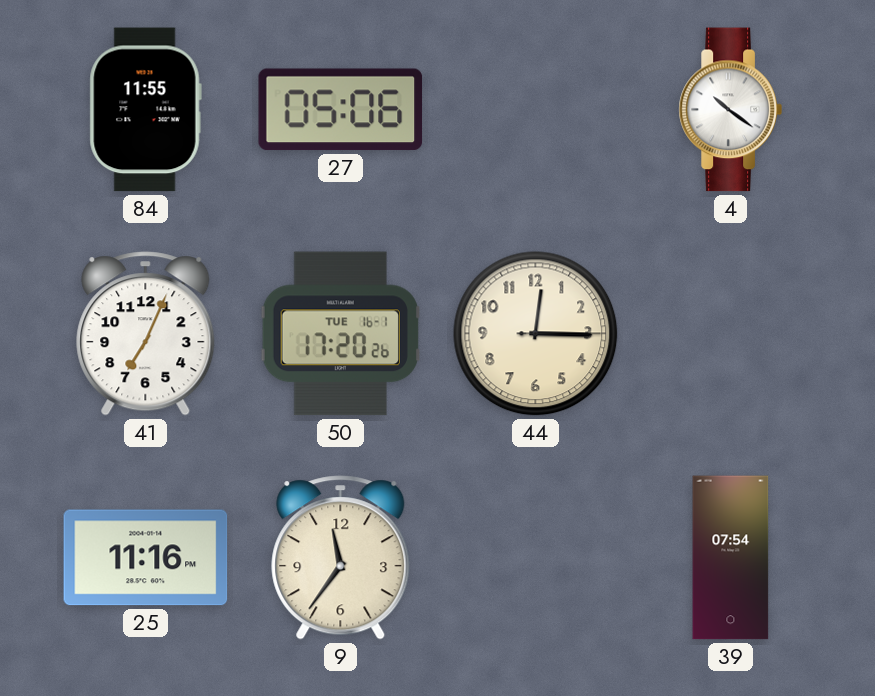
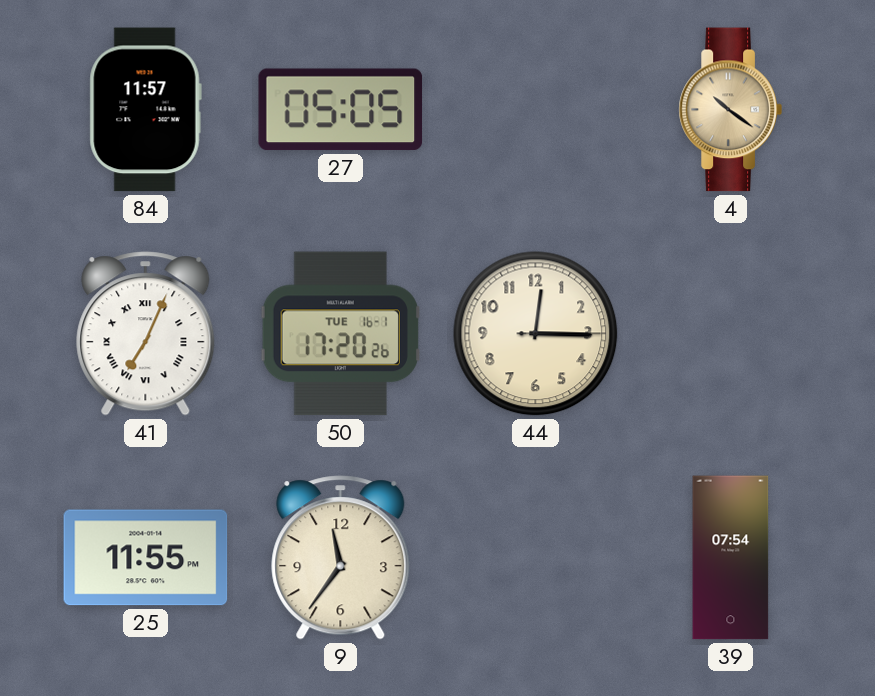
84: 11:55 -> 11:57
27: 05:06 -> 05:05
4 dial: white -> champagne
41 numerals: Arabic -> Roman
25: 11:16 -> 11:55
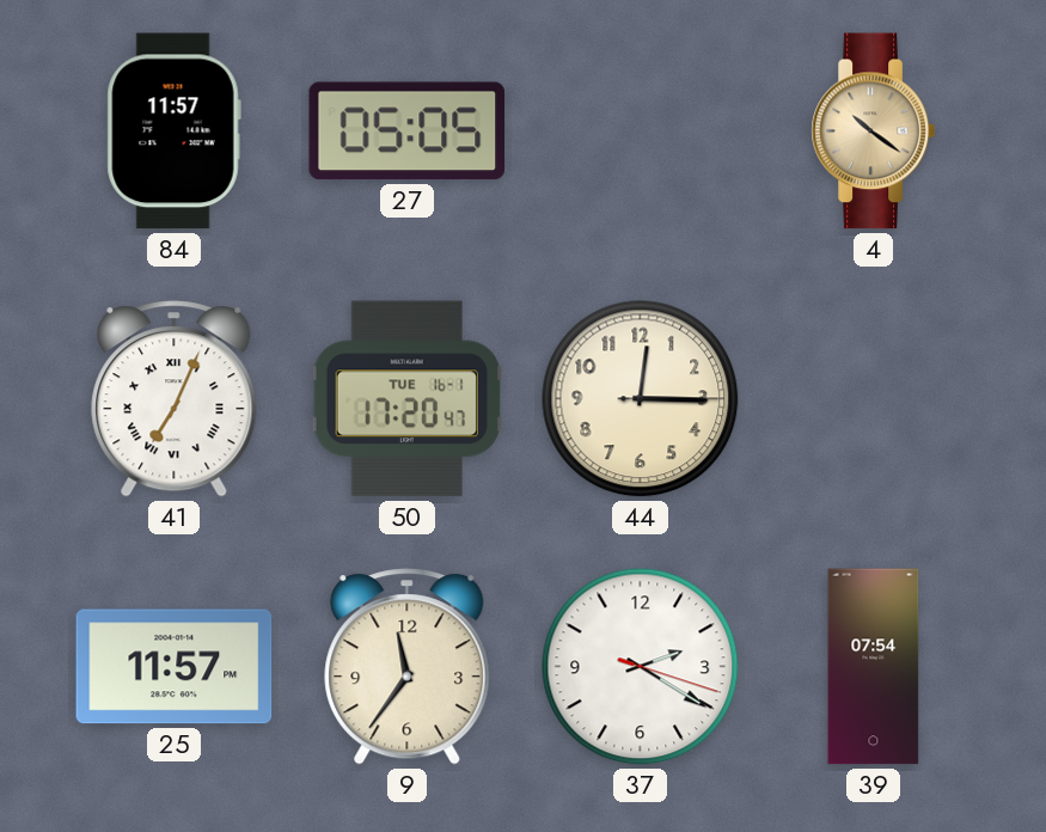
50: 17:20:26 -> 17:20:47
25: 11:55 -> 11:57
37: none -> 2:20
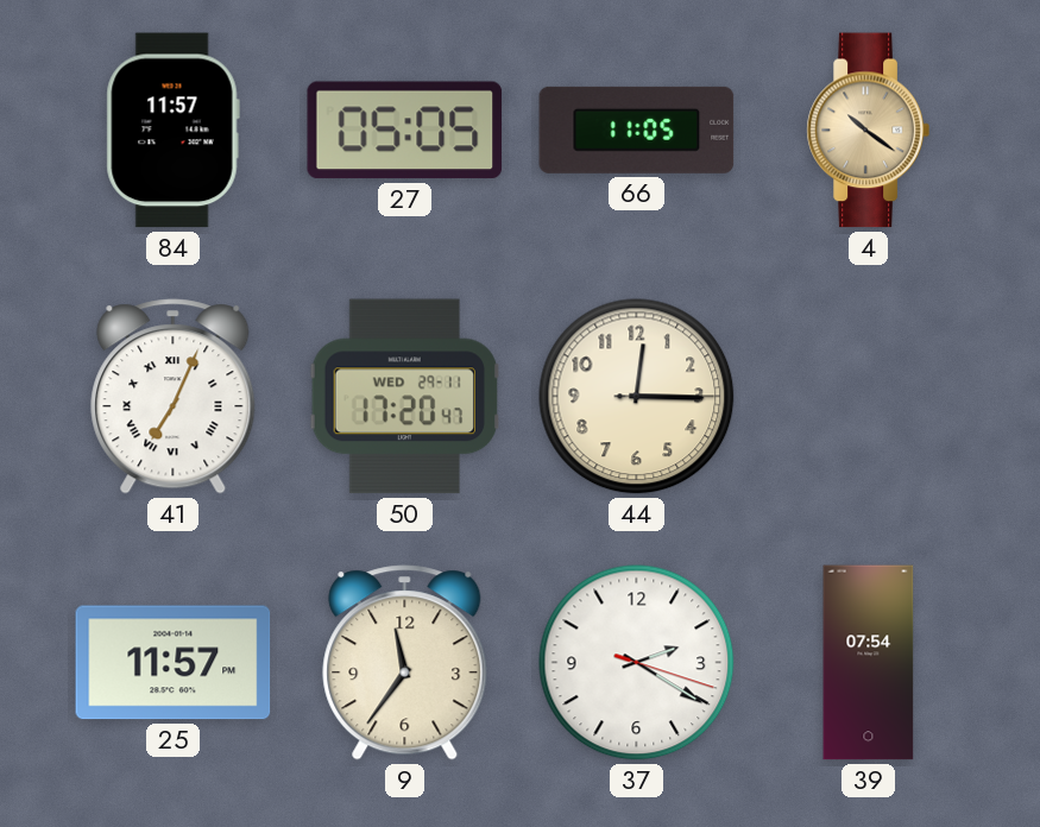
66: none -> 11:05
50 date: TUE 16-1 -> WED 29-11
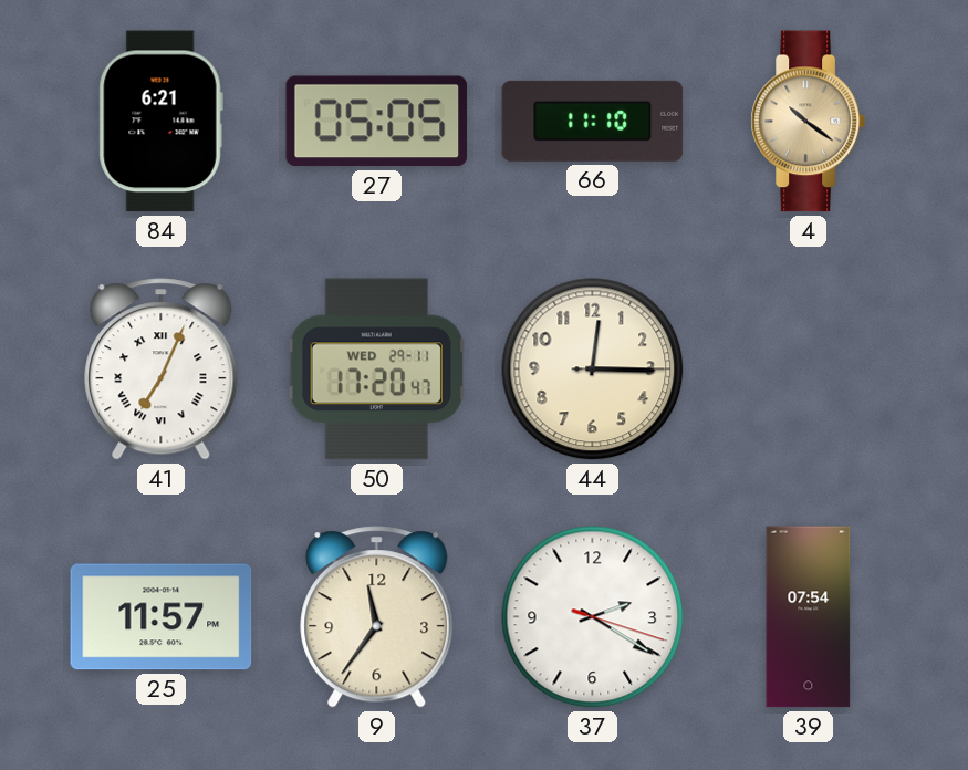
84: 11:57 -> 6:21
66: 11:05 -> 11:10
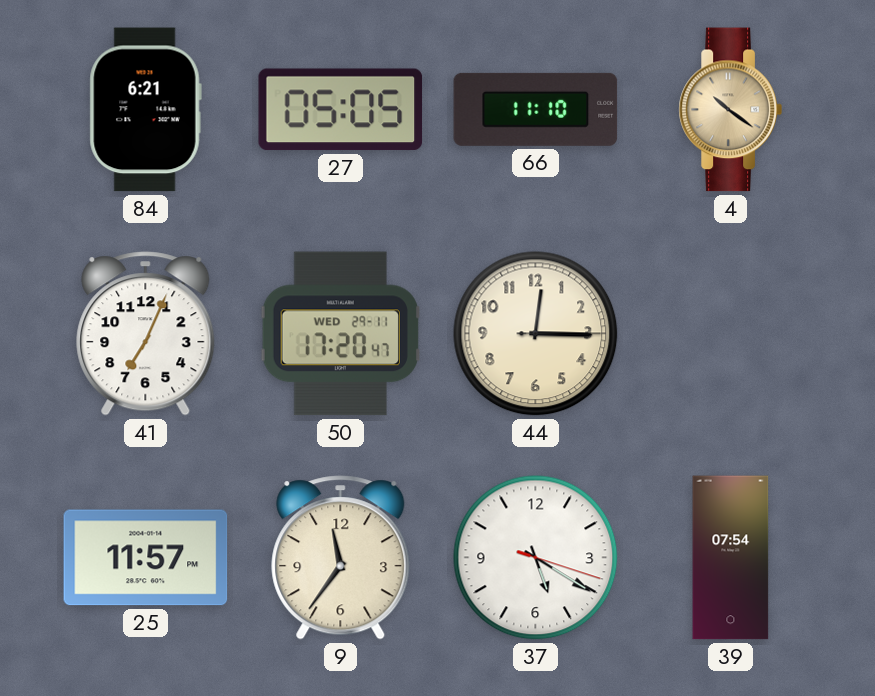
41 numerals: Roman -> Arabic
37: 2:20 -> 5:20
